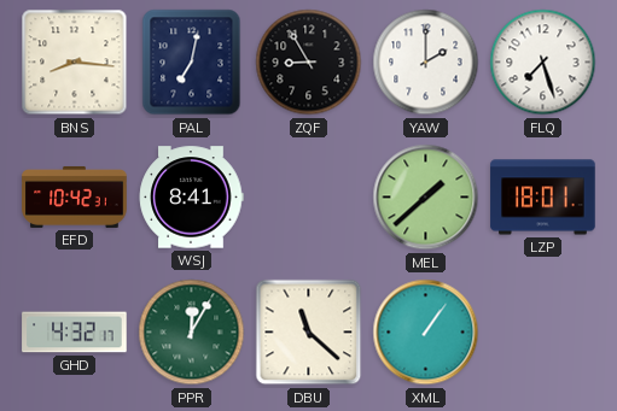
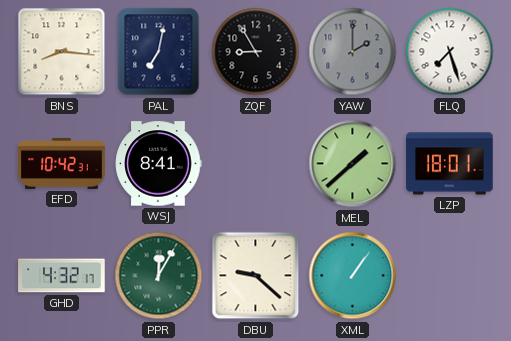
YAW dial: white -> grey
DBU: 11:22 -> 9:22
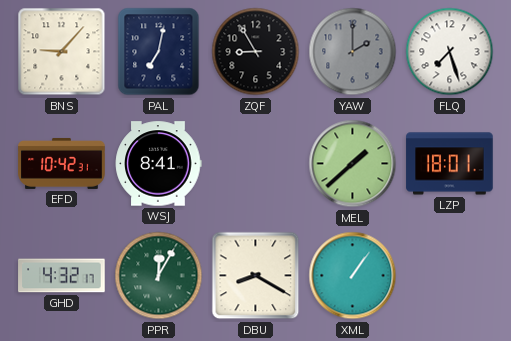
BNS: 8:16 -> 9:07
DBU: 9:22 -> 8:20
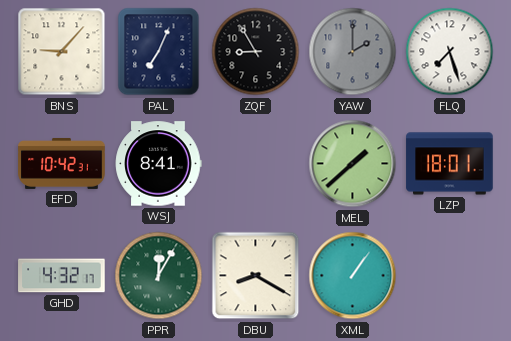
PAL: 7:02 -> 7:04
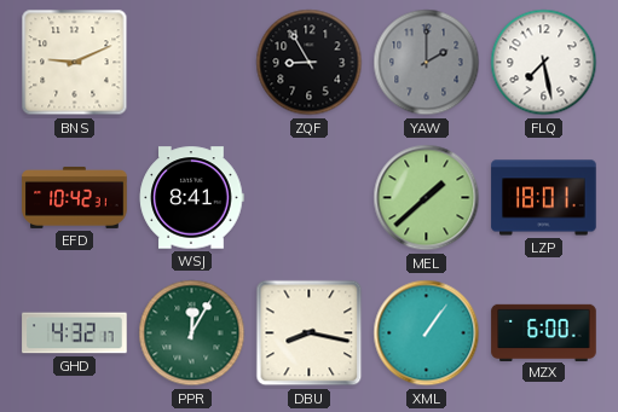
BNS: 9:07 -> 9:11
PAL: 7:04 -> none
FLQ: 7:27 -> 7:28
DBU: 8:20 -> 8:17
MZX: none -> 6:00
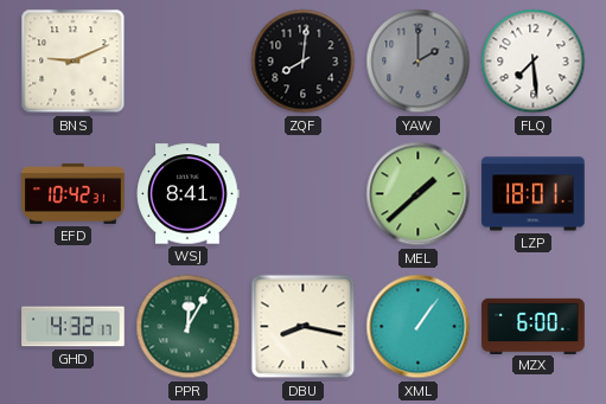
ZQF: 8:55 -> 8:01
FLQ: 7:28 -> 7:29
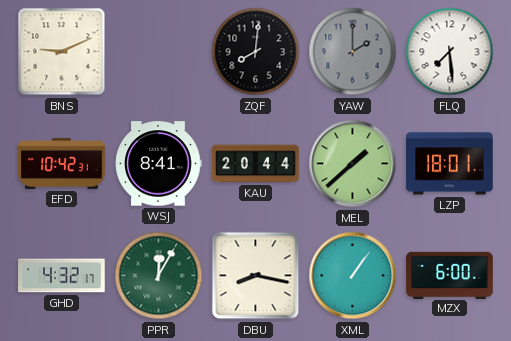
KAU: none -> 20:44
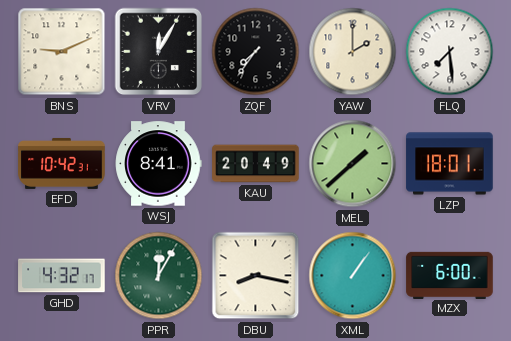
VRV: none -> 12:05
ZQF: 8:01 -> 7:36
YAW dial: grey -> cream
KAU: 20:44 -> 20:49
